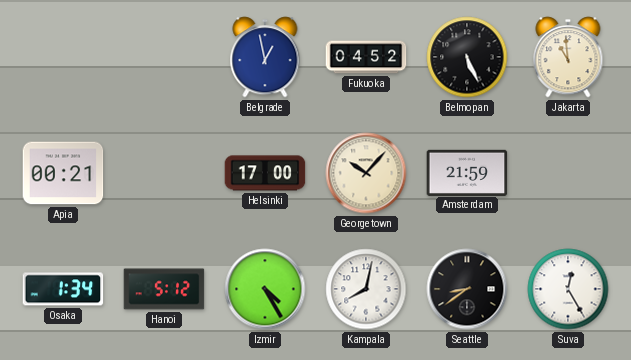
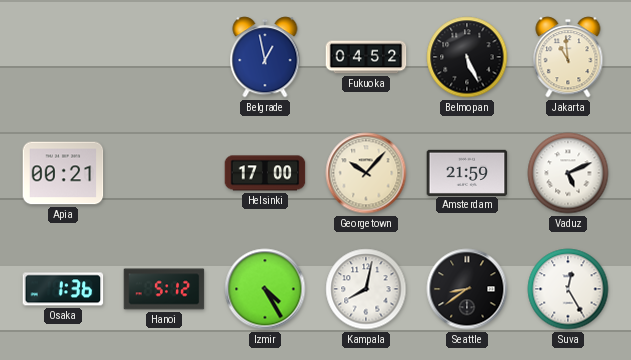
Vaduz: none -> 5:11
Osaka: 1:34 -> 1:36
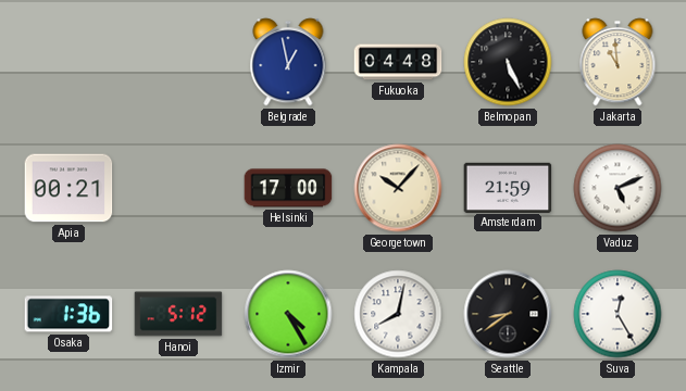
Fukuoka: 04:52 -> 04:48
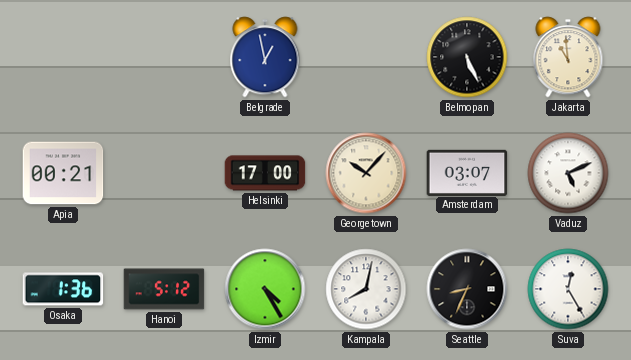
Fukuoka: 04:48 -> none
Amsterdam: 21:59 -> 03:07
Seattle: 8:39 -> 8:34
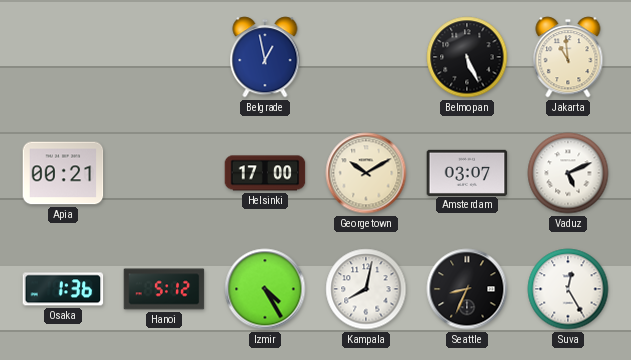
Georgetown: 10:07 -> 10:10
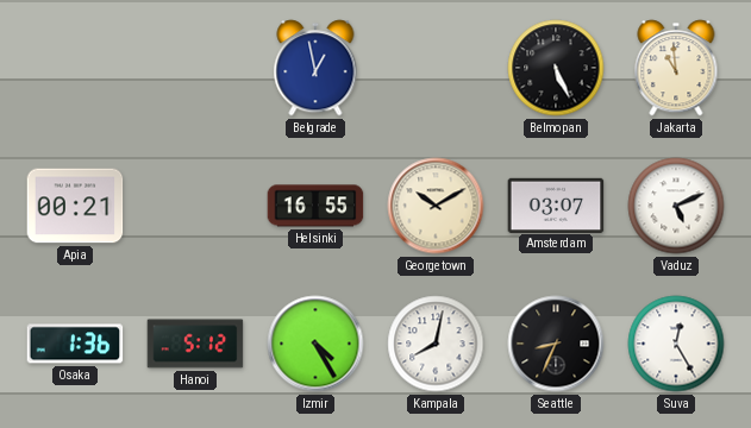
Helsinki: 17:00 -> 16:55
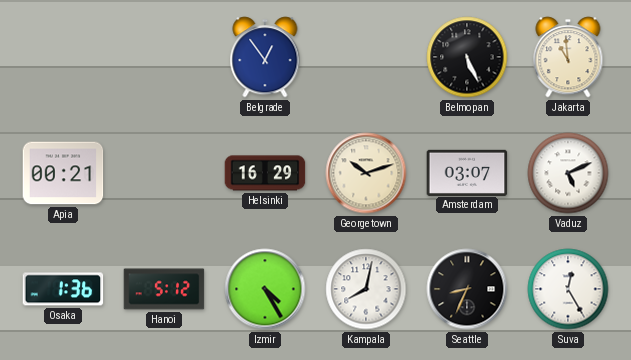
Belgrade: 12:58 -> 12:54
Helsinki: 16:55 -> 16:29
Georgetown: 10:10 -> 10:12
